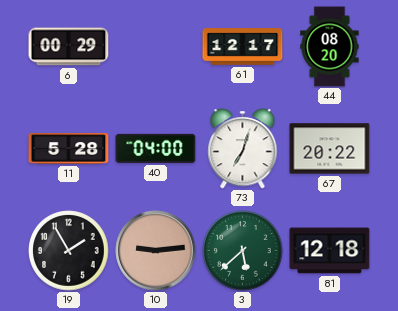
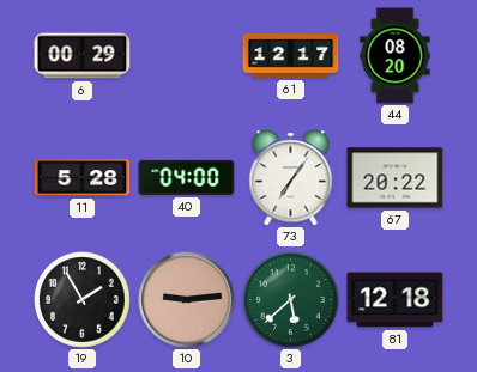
73: 7:03 -> 7:06
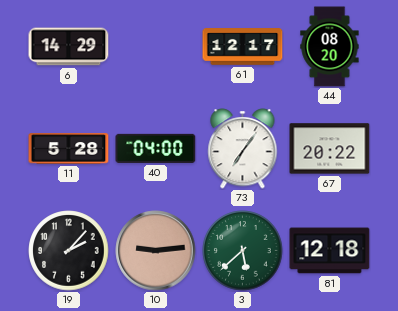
6: 00:29 -> 14:29
19: 1:55 -> 2:07
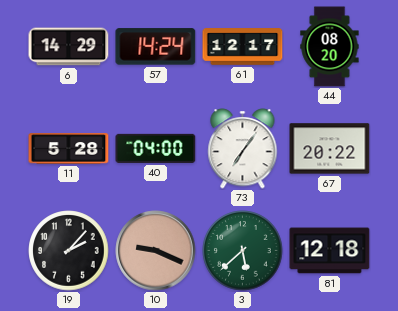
57: none -> 14:24
10: 9:14 -> 9:19
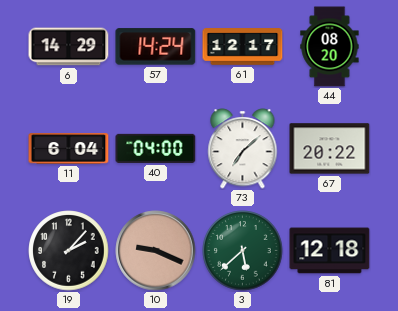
11: 5:28 -> 6:04
73: 7:06 -> 7:08
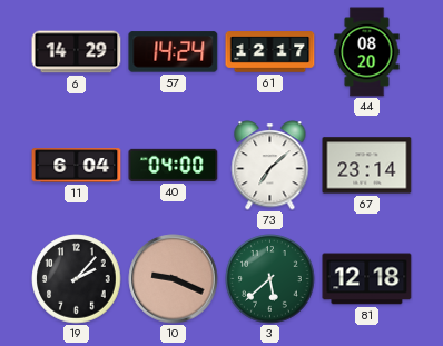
67: 20:22 -> 23:14
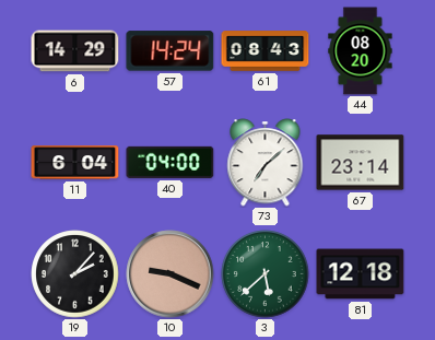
61: 12:17 -> 08:43
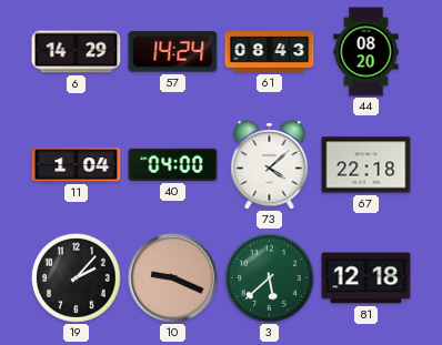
11: 6:04 -> 1:04
73: 7:08 -> 4:08
67: 23:14 -> 22:18
